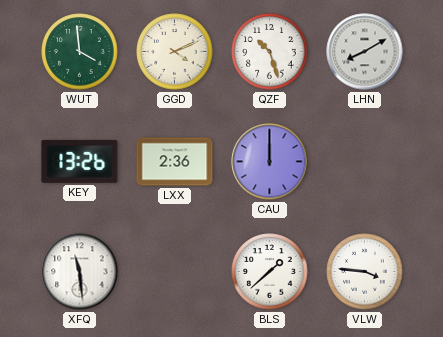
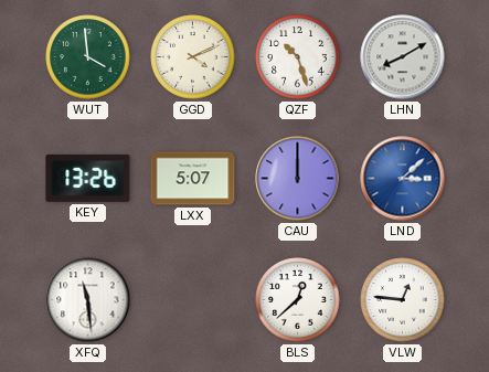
LXX: 2:36 -> 5:07
LND: none -> 3:08
BLS: 1:38 -> 12:38
VLW: 3:46 -> 12:46
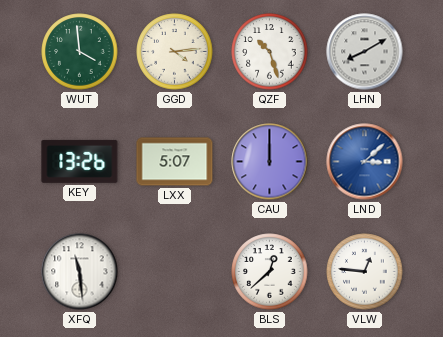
GGD: 4:11 -> 4:14
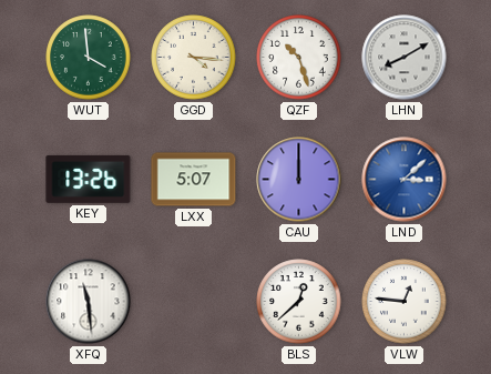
GGD: 4:14 -> 4:16
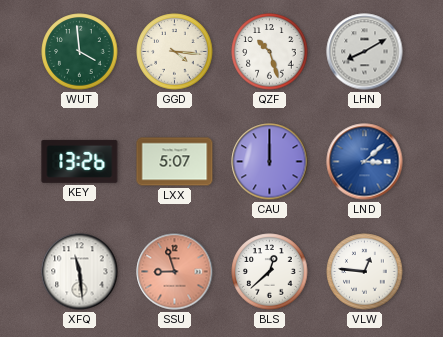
SSU: none -> 8:57
